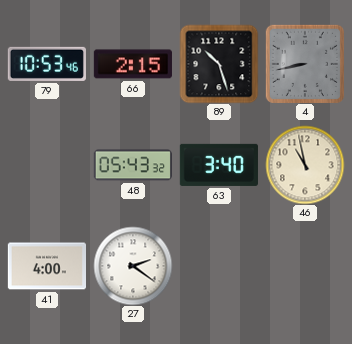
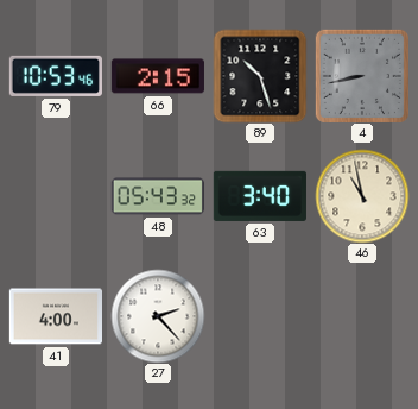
27: 2:21 -> 2:23
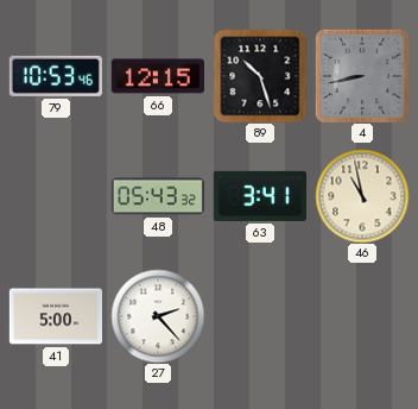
66: 2:15 -> 12:15
63: 3:40 -> 3:41
41: 4:00 -> 5:00
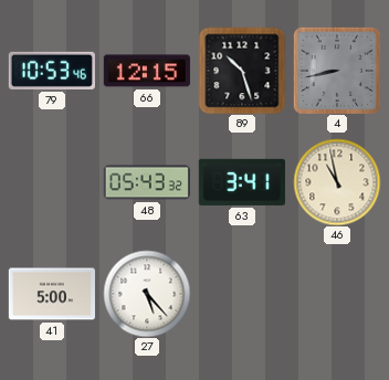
27: 2:23 -> 5:23
